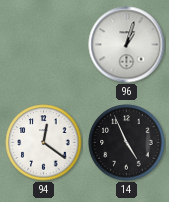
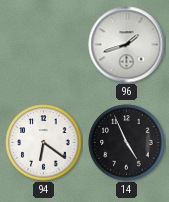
96: 1:03 -> 1:42
94: 12:21 -> 6:21
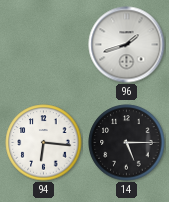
94: 6:21 -> 6:16
14: 4:56 -> 5:15
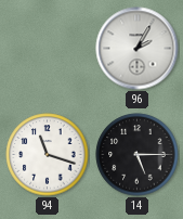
96: 1:42 -> 2:05
94: 6:16 -> 11:18
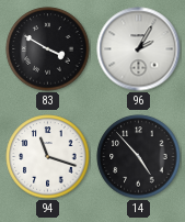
83: none -> 3:50
14: 5:15 -> 4:53
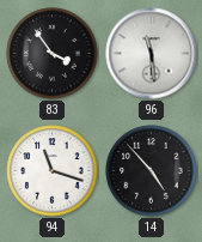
83: 3:50 -> 3:54
96: 2:05 -> 11:29
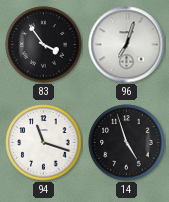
96: 11:29 -> 7:03
14: 4:53 -> 4:57
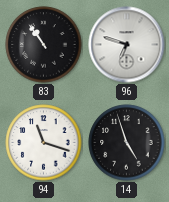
83: 3:54 -> 10:54
96: 7:03 -> 6:48
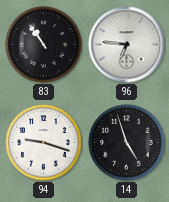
96: 6:48 -> 6:46
94: 11:18 -> 9:18
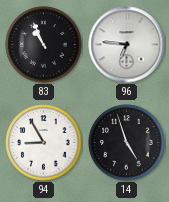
83: 10:54 -> 10:56
94: 9:18 -> 8:55
